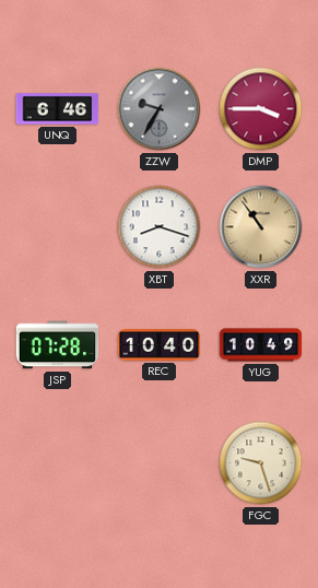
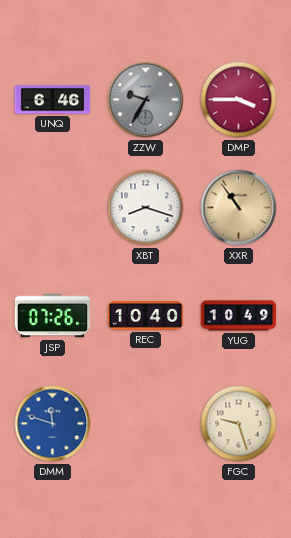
JSP: 07:28 -> 07:26
DMM: none -> 11:48
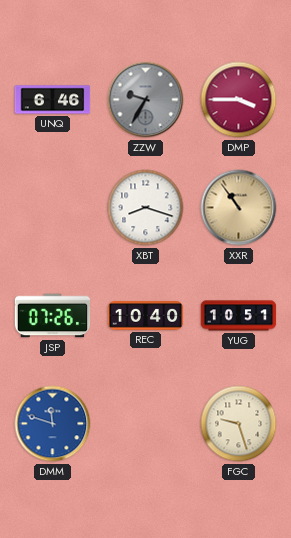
YUG: 10:49 -> 10:51
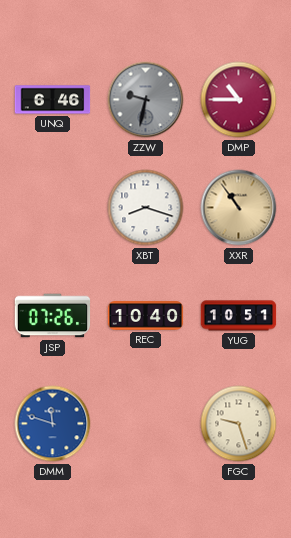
ZZW: 9:35 -> 9:32
DMP: 3:45 -> 10:45
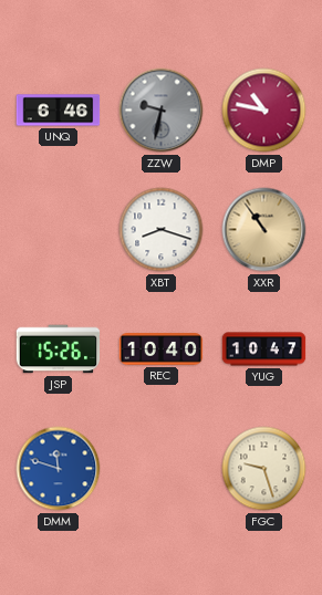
DMP: 10:45 -> 10:47
JSP: 07:26 -> 15:26
YUG: 10:51 -> 10:47
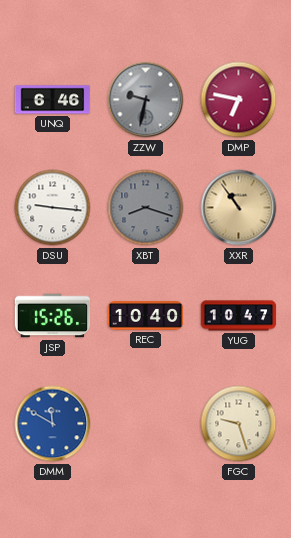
DMP: 10:47 -> 6:47
DSU: none -> 9:16
XBT dial: white -> grey
DMM: 11:48 -> 11:50
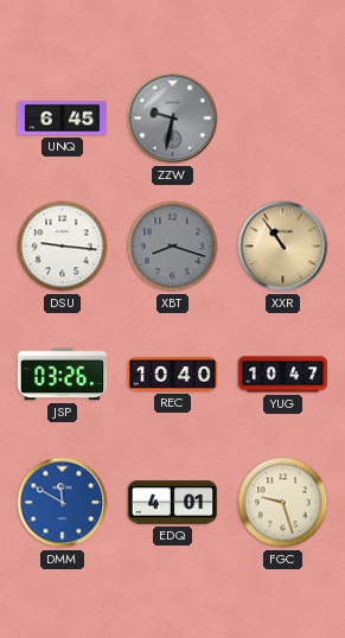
UNQ: 6:46 -> 6:45
DMP: 6:47 -> none
JSP: 15:26 -> 03:26
EDQ: none -> 4:01
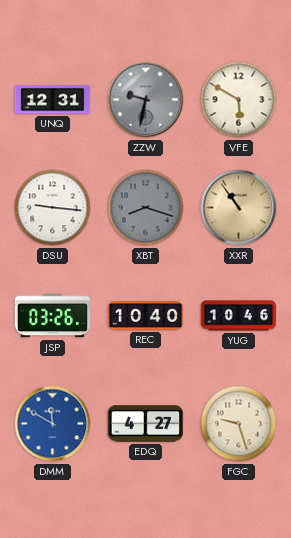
UNQ: 6:45 -> 12:31
VFE: none -> 5:50
YUG: 10:47 -> 10:46
EDQ: 4:01 -> 4:27
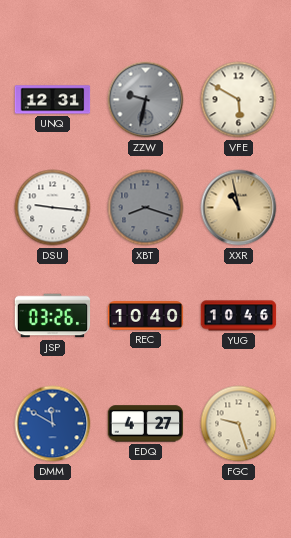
XXR: 10:54 -> 10:58
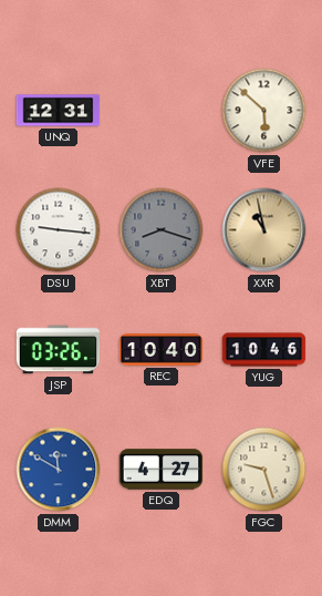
ZZW: 9:32 -> none
VFE: 5:50 -> 5:52
